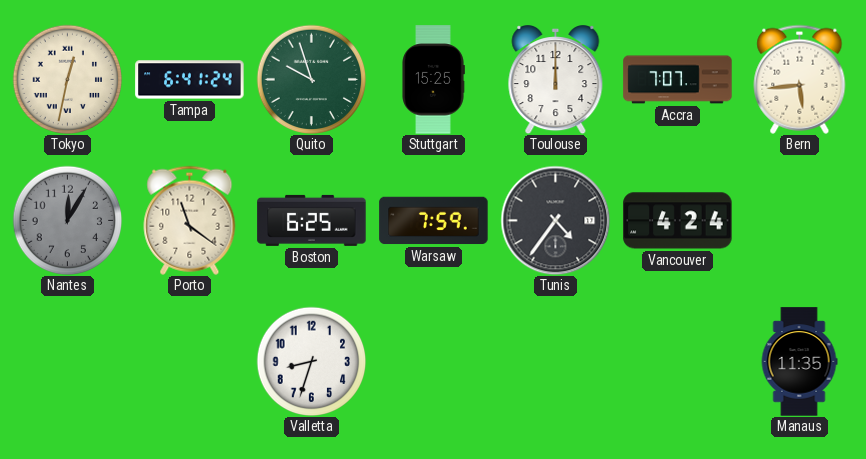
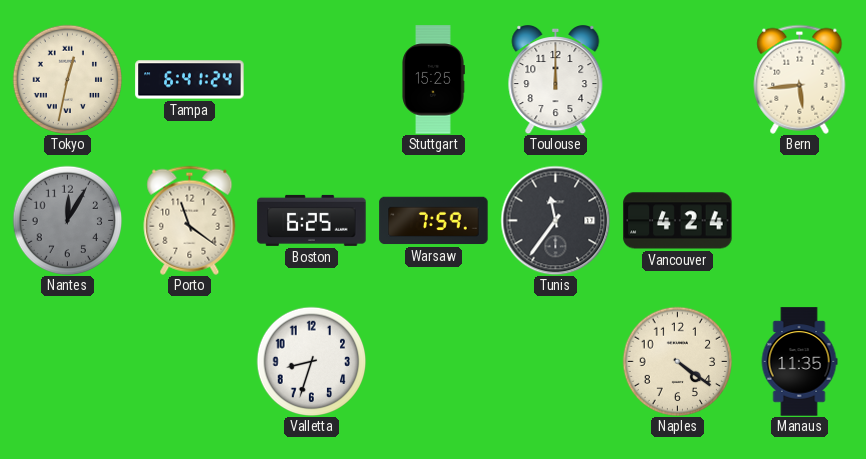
Quito: 9:57 -> none
Accra: 7:07 -> none
Tunis: 4:36 -> 11:36
Naples: none -> 4:21
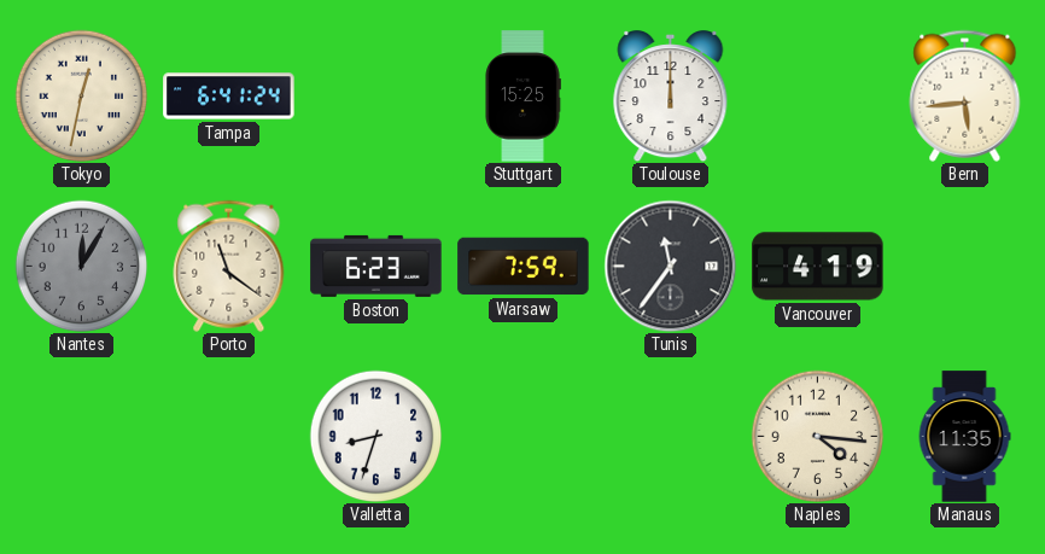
Boston: 6:25 -> 6:23
Vancouver: 4:24 -> 4:19
Naples: 4:21 -> 4:16
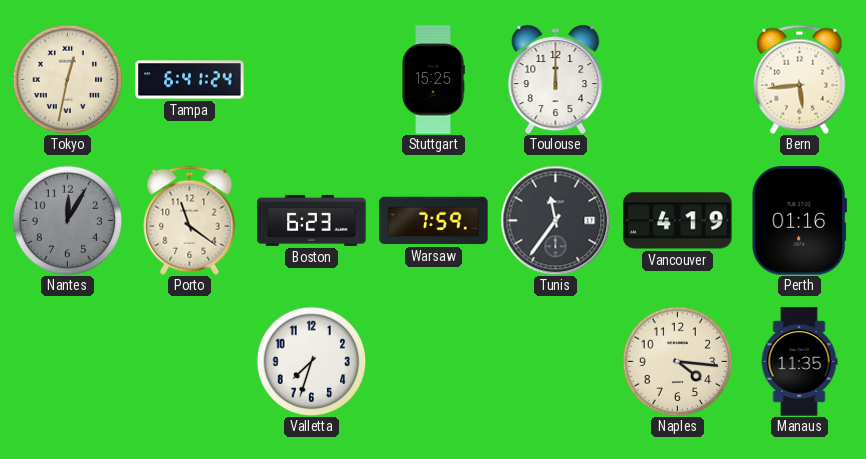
Perth: none -> 01:16
Valletta: 8:33 -> 7:33
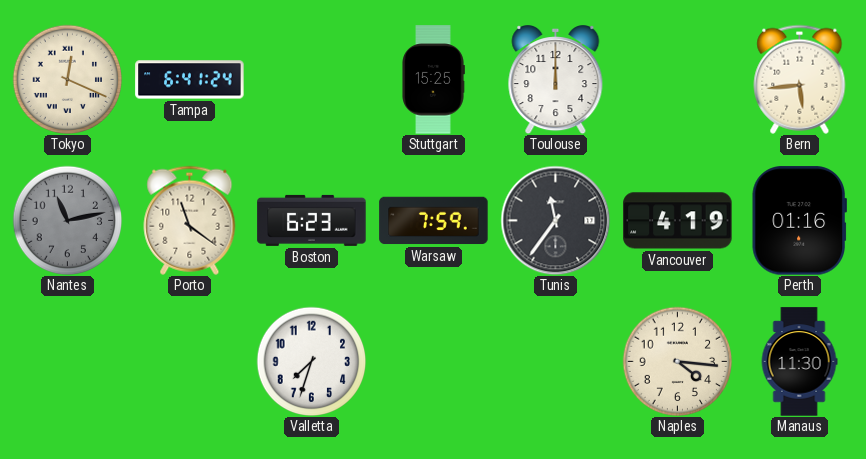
Tokyo: 12:32 -> 12:19
Nantes: 12:05 -> 11:13
Manaus: 11:35 -> 11:30
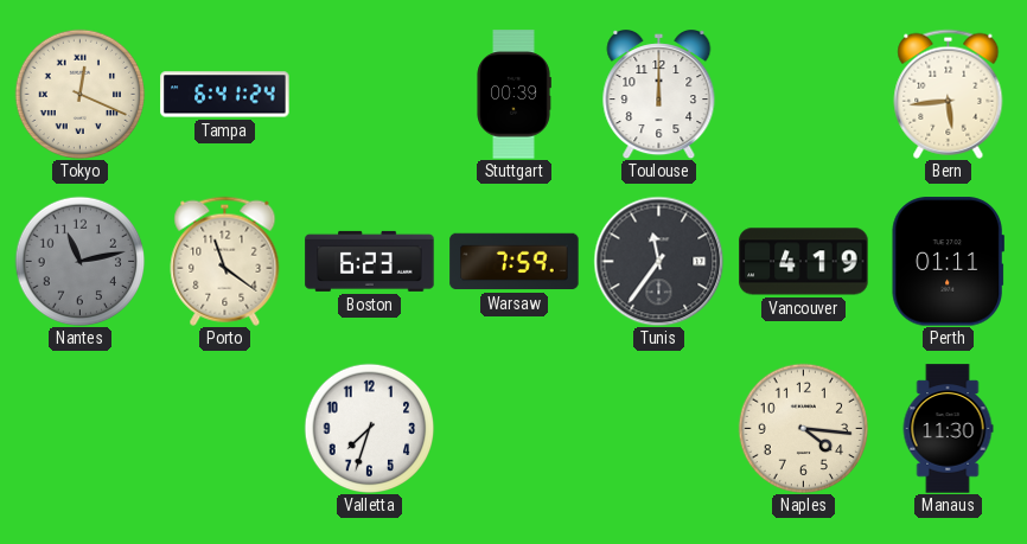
Stuttgart: 15:25 -> 00:39
Perth: 01:16 -> 01:11
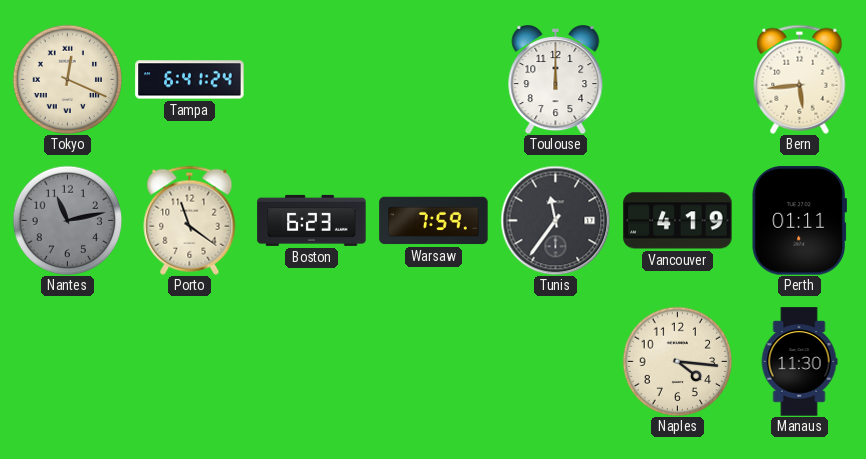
Stuttgart: 00:39 -> none
Valletta: 7:33 -> none
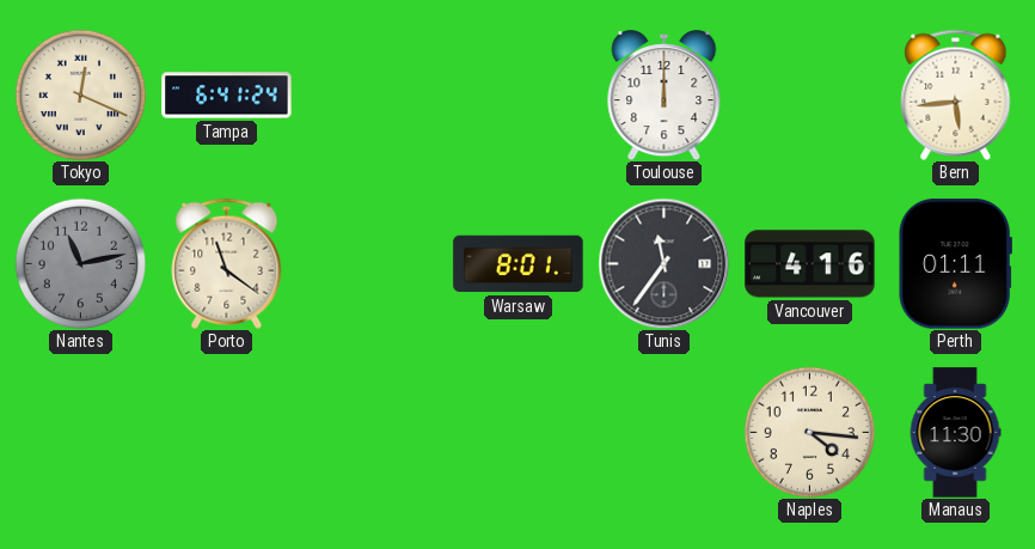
Boston: 6:23 -> none
Warsaw: 7:59 -> 8:01
Vancouver: 4:19 -> 4:16
